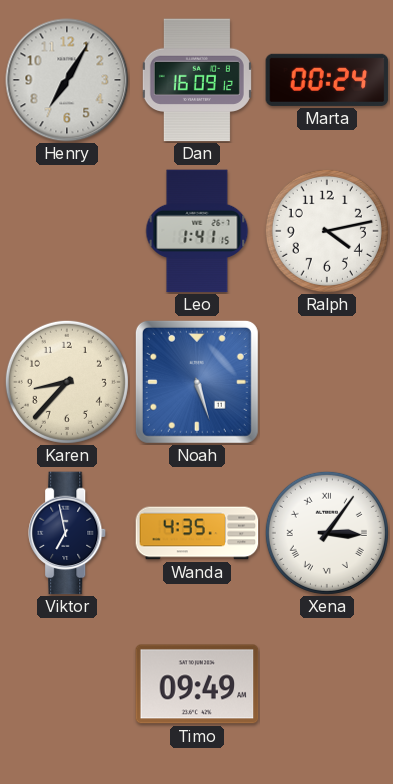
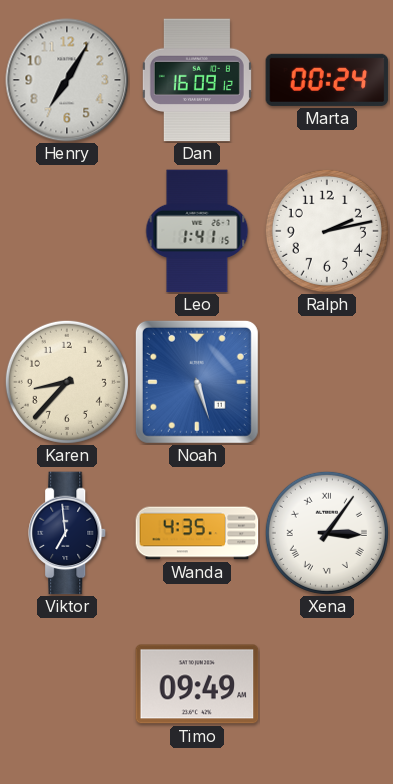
Ralph: 4:13 -> 2:13
Viktor: 6:58 -> 6:59
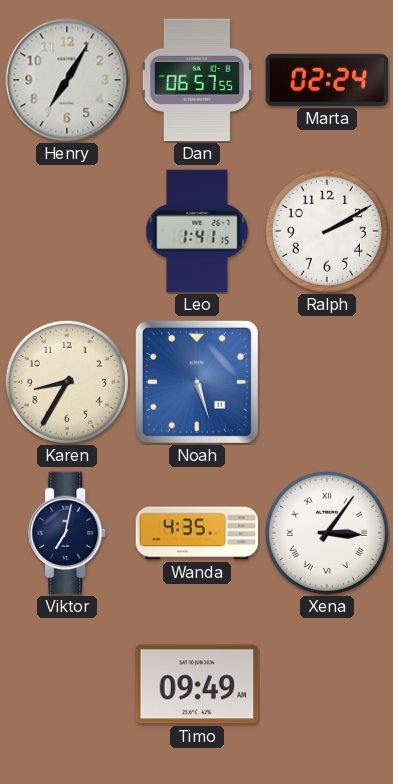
Dan: 16:09 -> 06:57
Marta: 00:24 -> 02:24
Ralph: 2:13 -> 2:10
Karen: 8:37 -> 8:35
Viktor: 6:59 -> 7:02
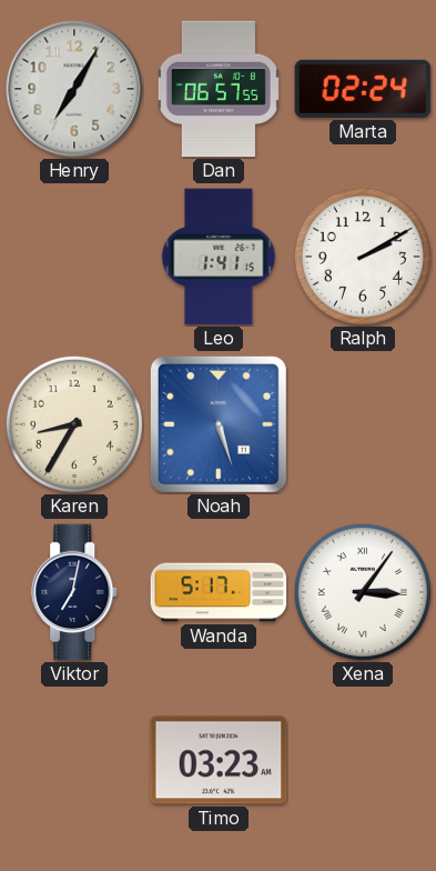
Wanda: 4:35 -> 5:17
Timo: 09:49 -> 03:23
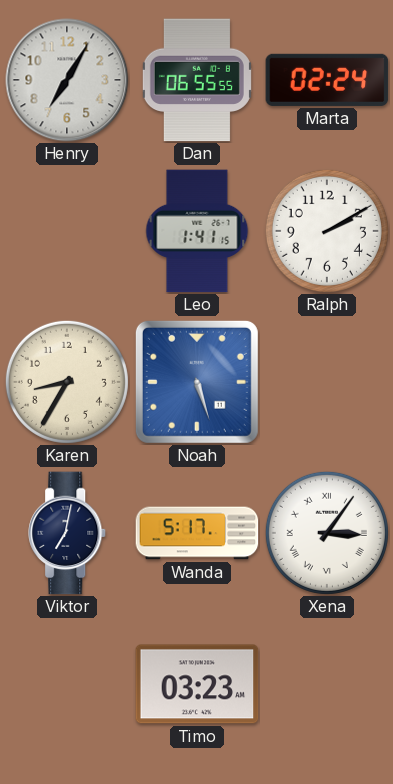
Dan: 06:57 -> 06:55
